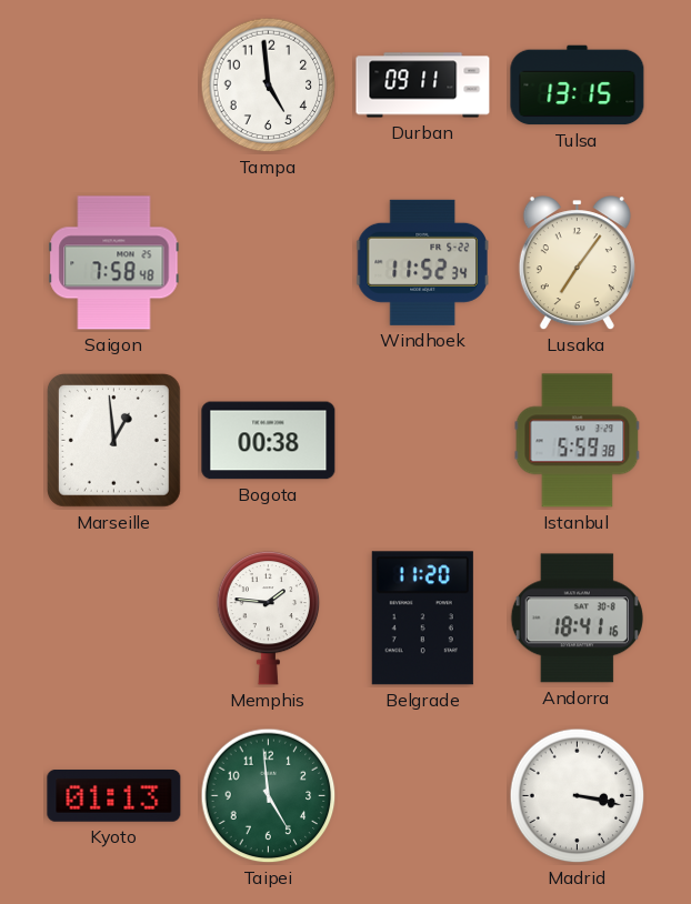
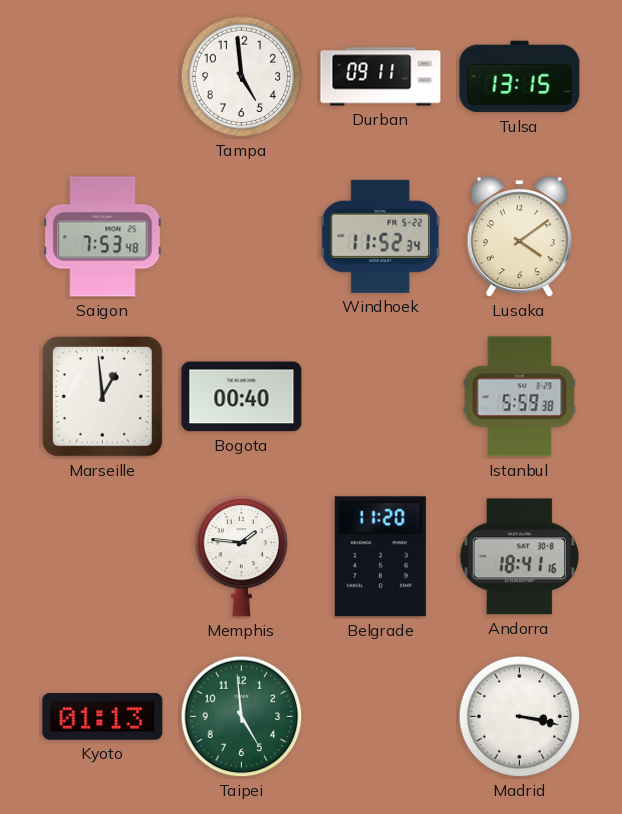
Saigon: 7:58 -> 7:53
Lusaka: 7:06 -> 4:09
Bogota: 00:38 -> 00:40
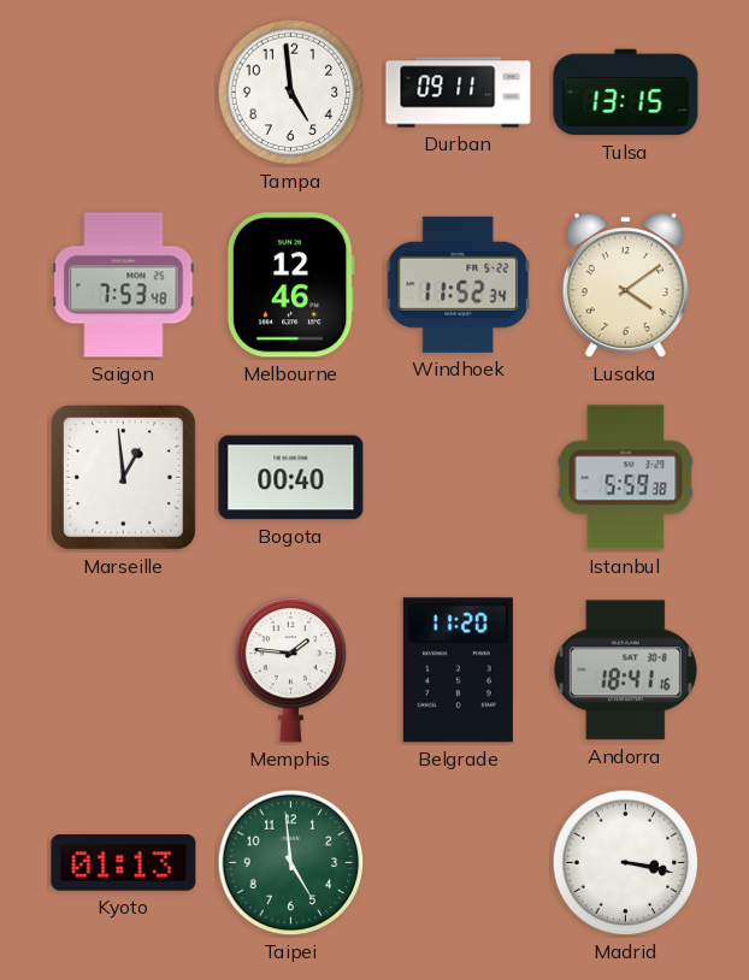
Melbourne: none -> 12:46
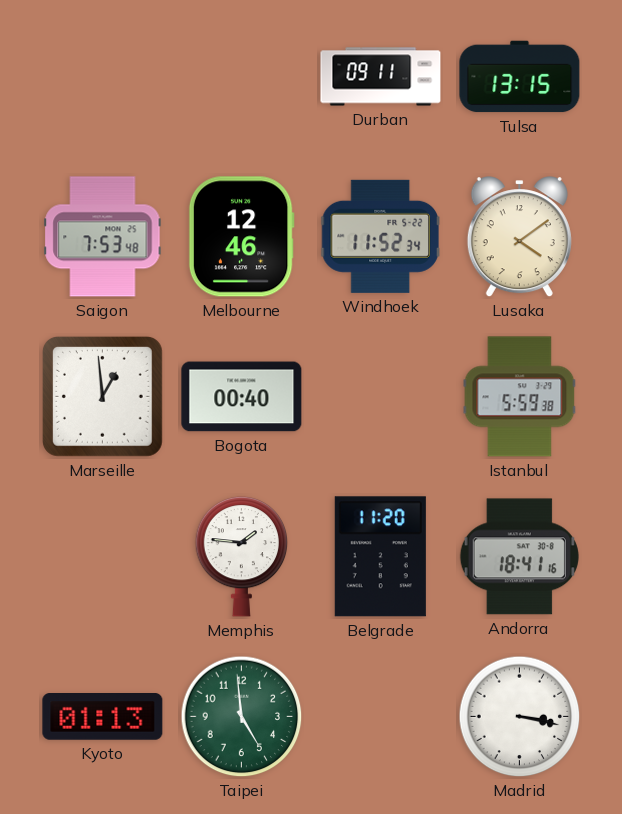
Tampa: 4:59 -> none
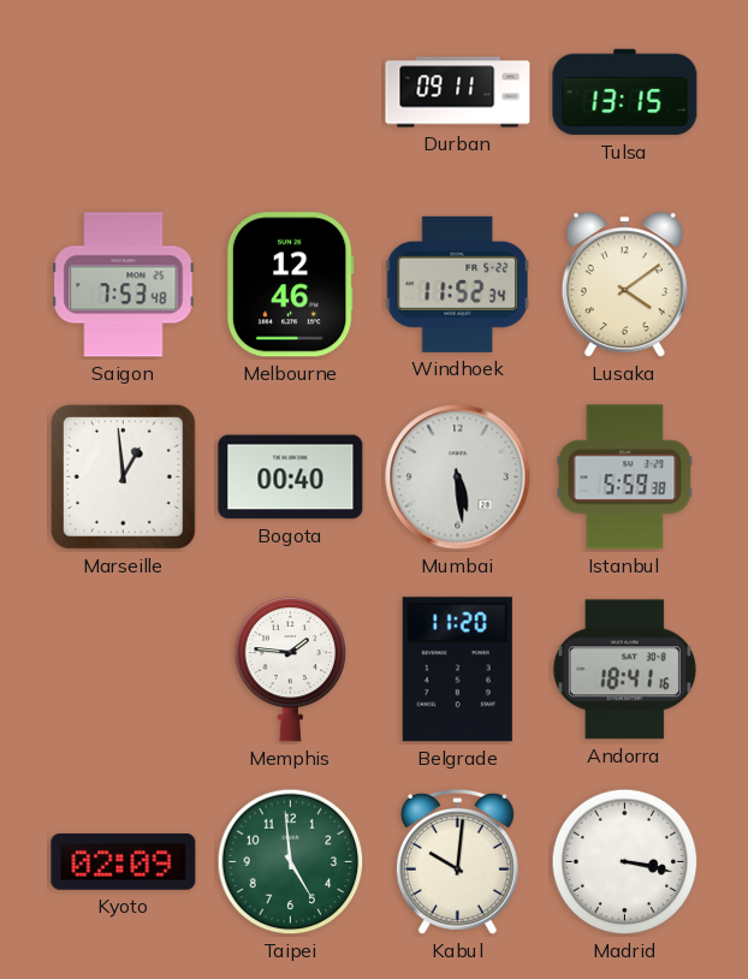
Mumbai: none -> 5:29
Kyoto: 01:13 -> 02:09
Kabul: none -> 10:01
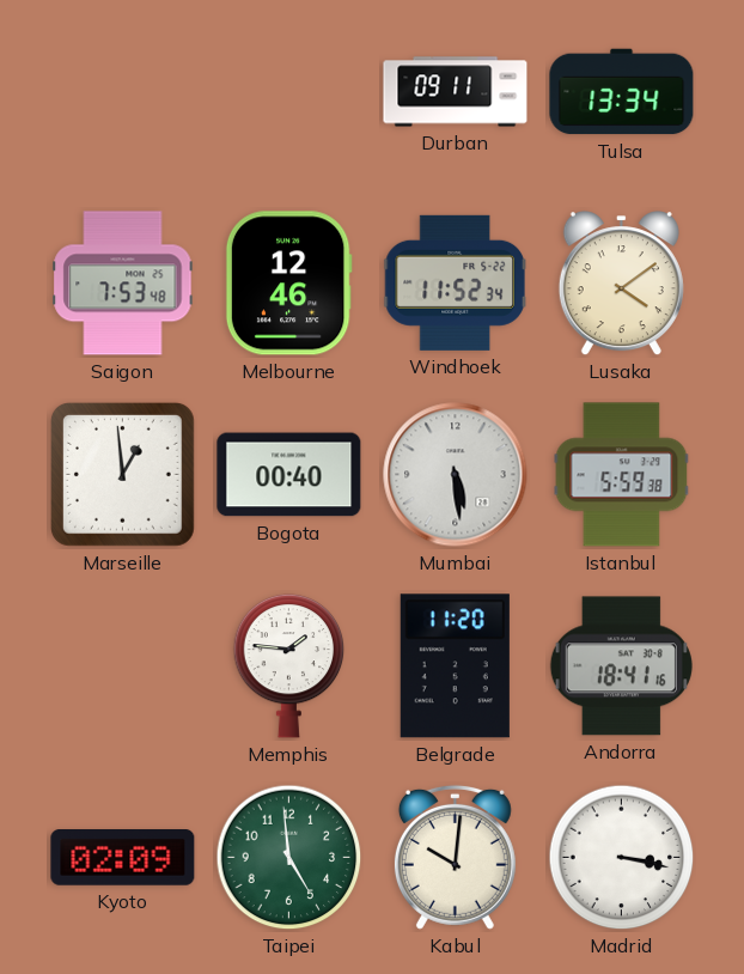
Tulsa: 13:15 -> 13:34
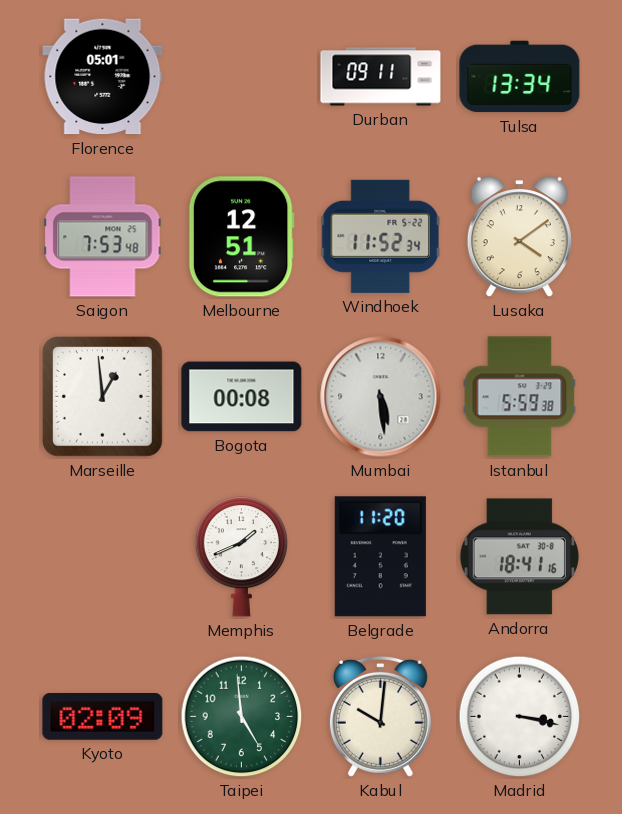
Florence: none -> 05:01
Melbourne: 12:46 -> 12:51
Bogota: 00:40 -> 00:08
Memphis: 1:46 -> 1:41
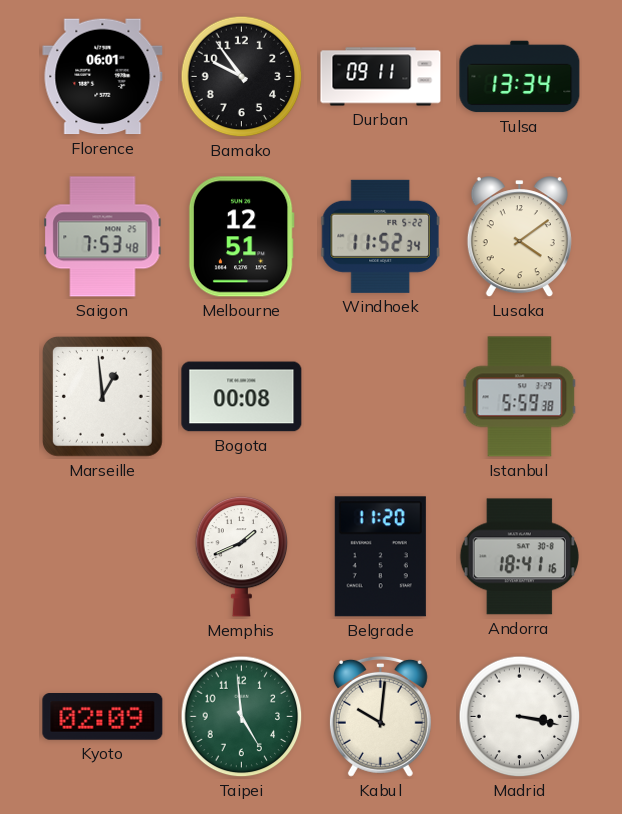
Florence: 05:01 -> 06:01
Bamako: none -> 9:54
Mumbai: 5:29 -> none
